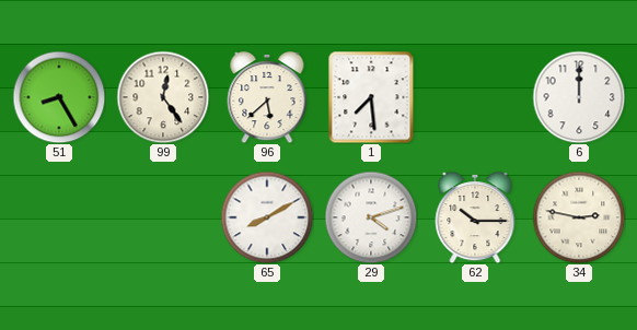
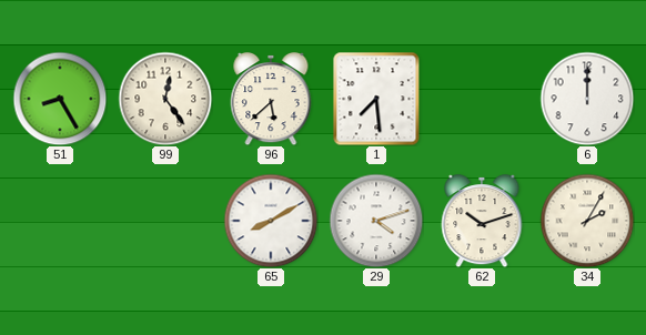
62: 10:15 -> 10:12
34: 2:47 -> 2:05
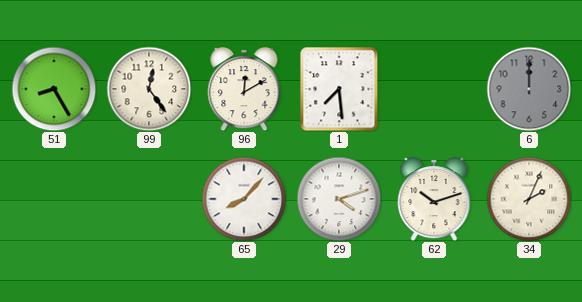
96: 5:38 -> 12:10
6 dial: white -> grey
65: 8:10 -> 8:07
34: 2:05 -> 2:04
